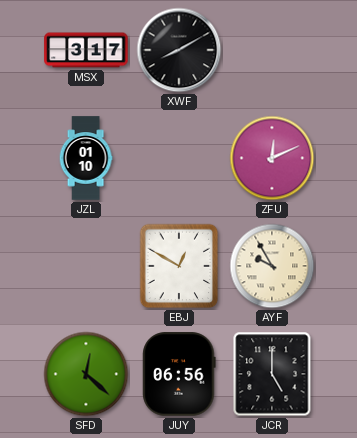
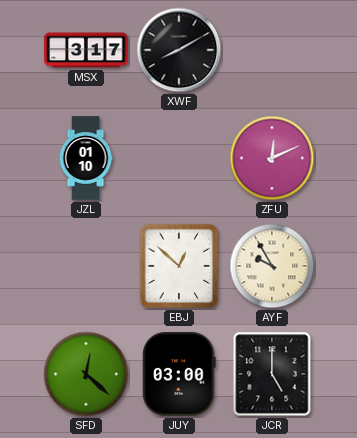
EBJ: 12:50 -> 12:52
JUY: 06:56 -> 03:00
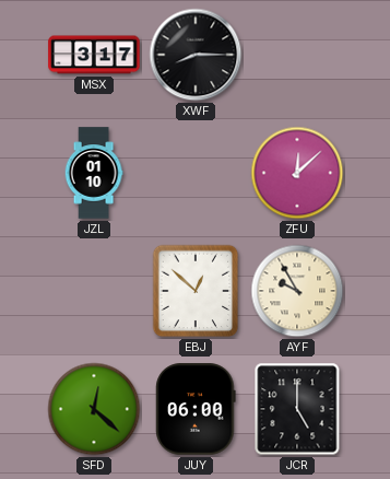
XWF: 8:10 -> 8:15
ZFU: 12:11 -> 12:08
JUY: 03:00 -> 06:00
